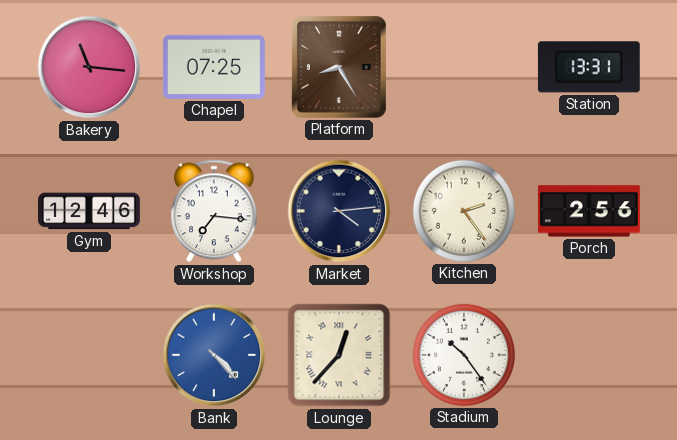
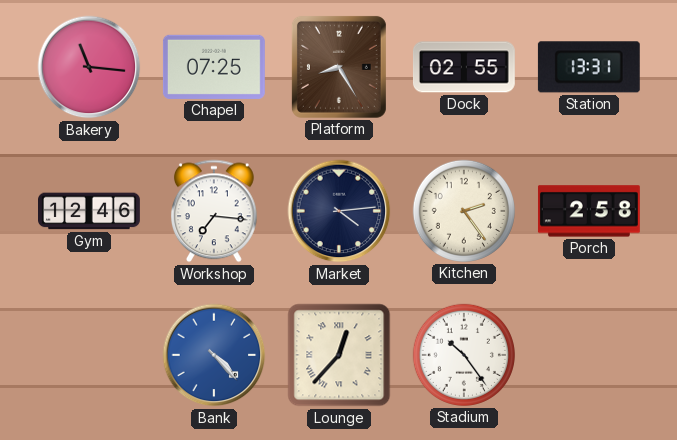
Dock: none -> 02:55
Porch: 2:56 -> 2:58
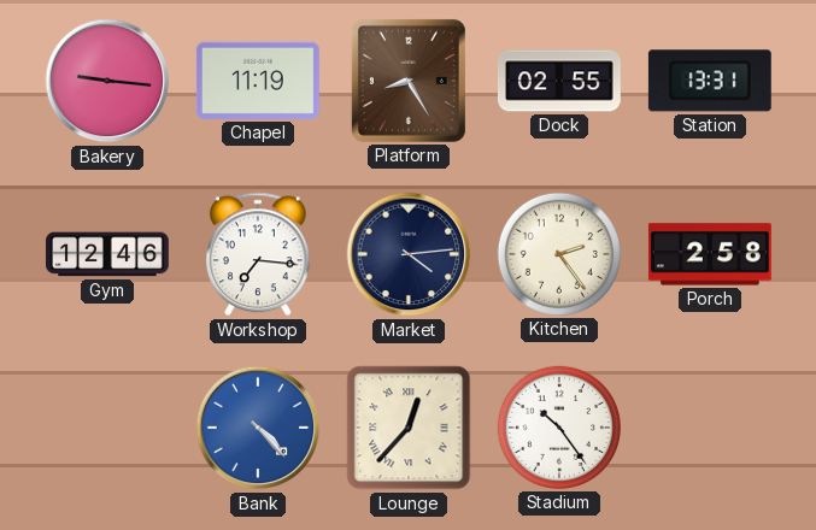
Bakery: 11:16 -> 9:16
Chapel: 07:25 -> 11:19
